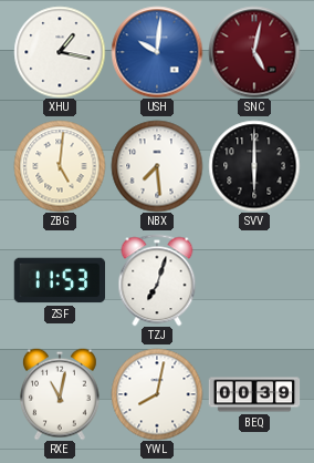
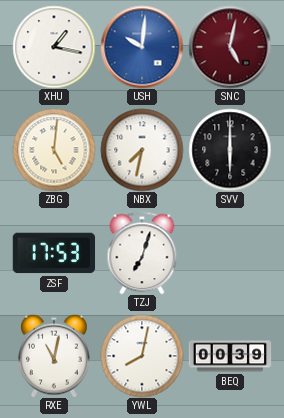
NBX: 7:29 -> 7:32
ZSF: 11:53 -> 17:53
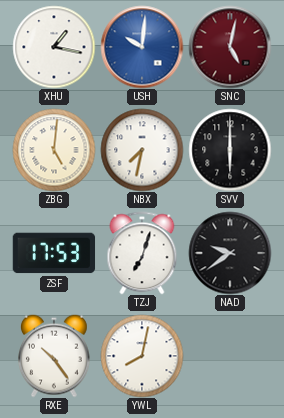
NAD: none -> 9:39
RXE: 11:02 -> 10:24
BEQ: 00:39 -> none
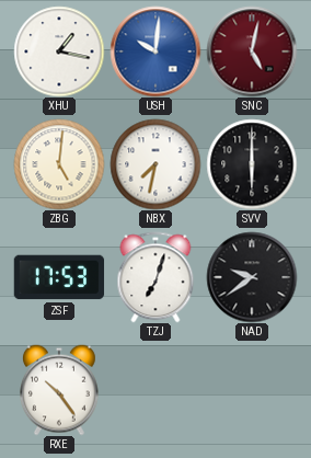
YWL: 8:02 -> none
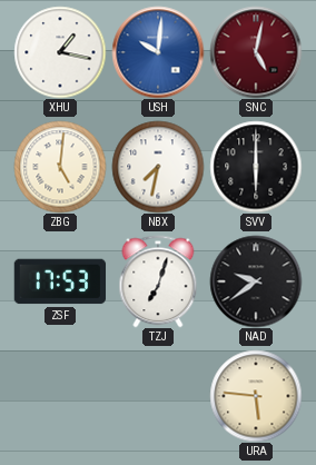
RXE: 10:24 -> none
URA: none -> 5:46
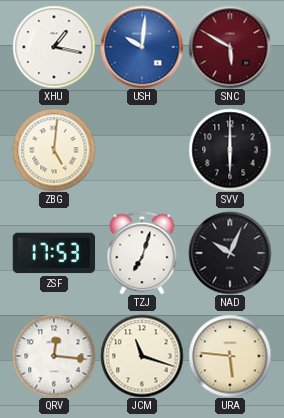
SNC: 5:02 -> 5:50
NBX: 7:32 -> none
NAD: 9:39 -> 10:04
QRV: none -> 12:16
JCM: none -> 11:18
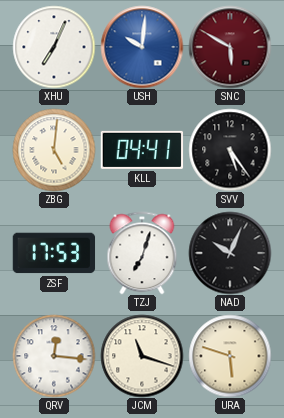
XHU: 1:17 -> 7:04
KLL: none -> 04:41
SVV: 6:00 -> 5:24
URA: 5:46 -> 5:48
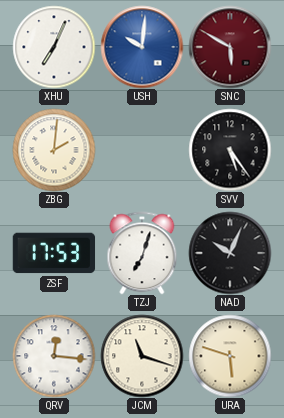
ZBG: 5:01 -> 2:01
KLL: 04:41 -> none
